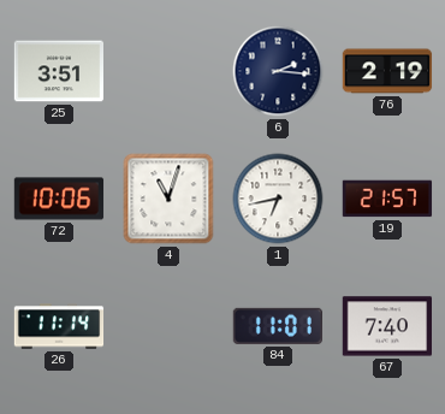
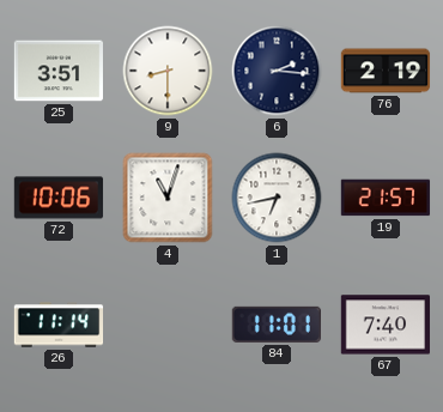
9: none -> 8:30
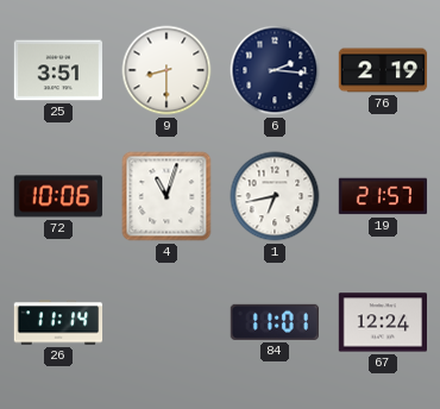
67: 7:40 -> 12:24
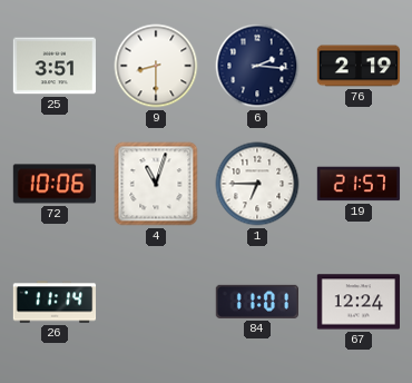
1: 6:43 -> 6:45
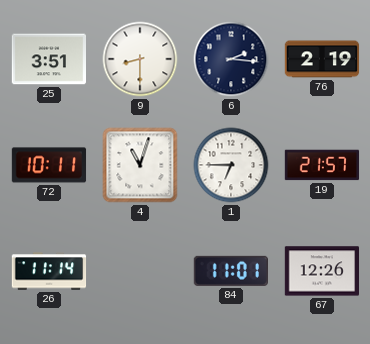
72: 10:06 -> 10:11
67: 12:24 -> 12:26
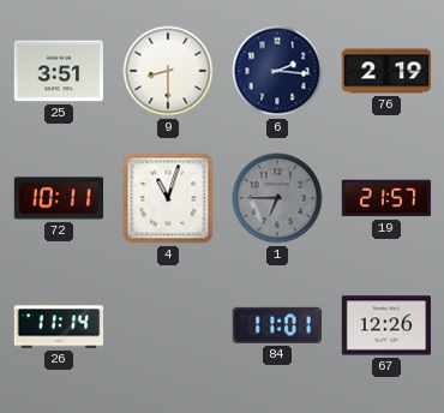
1 dial: white -> grey
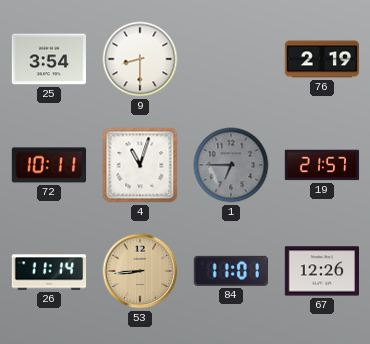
25: 3:51 -> 3:54
6: 2:16 -> none
53: none -> 8:44
